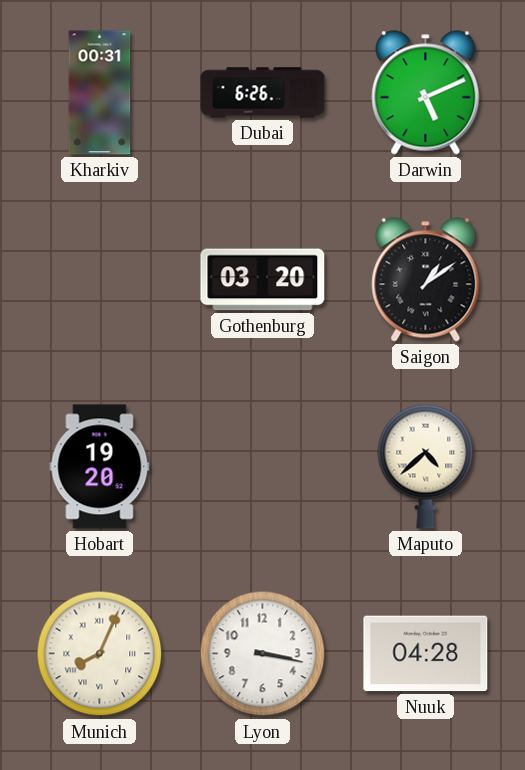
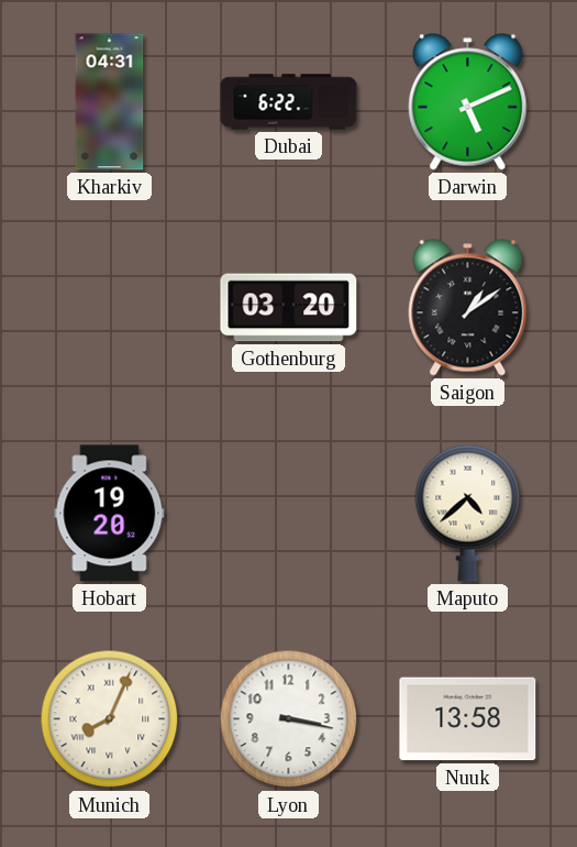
Kharkiv: 00:31 -> 04:31
Dubai: 6:26 -> 6:22
Nuuk: 04:28 -> 13:58
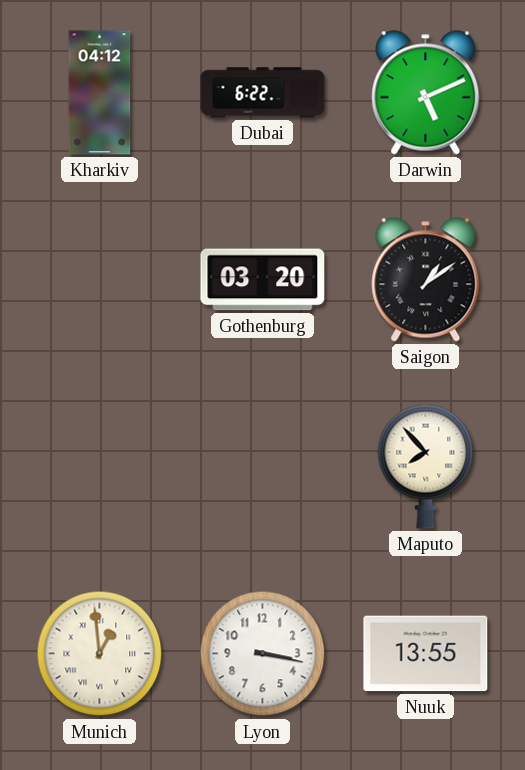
Kharkiv: 04:31 -> 04:12
Hobart: 19:20 -> none
Maputo: 4:38 -> 7:53
Munich: 8:04 -> 12:59
Nuuk: 13:58 -> 13:55
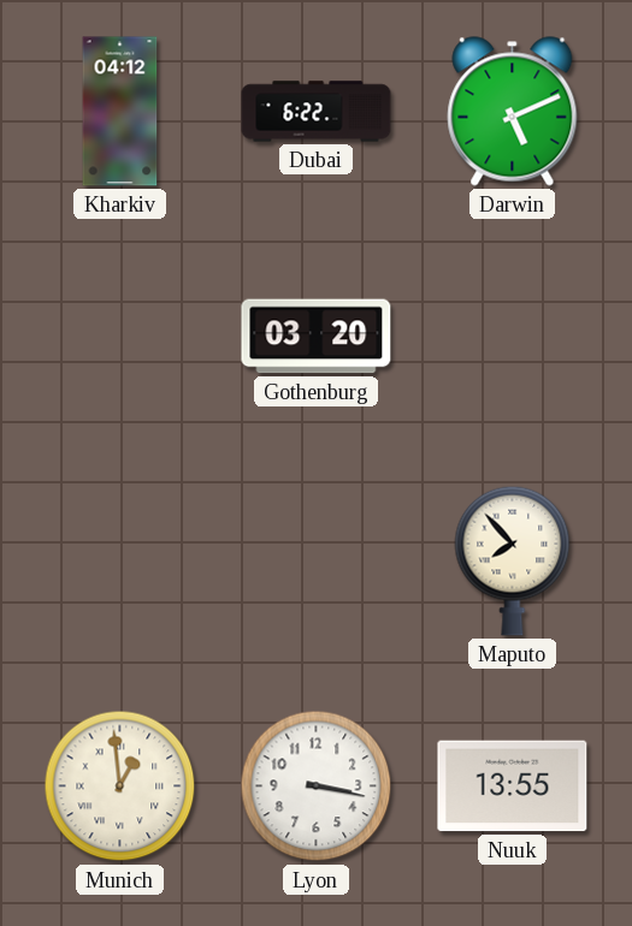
Saigon: 1:09 -> none
